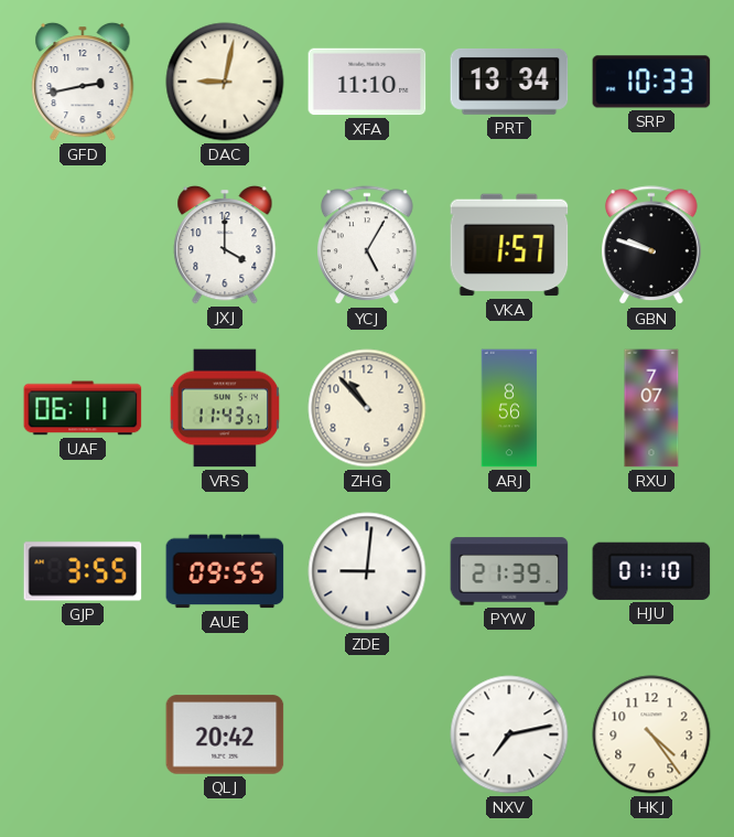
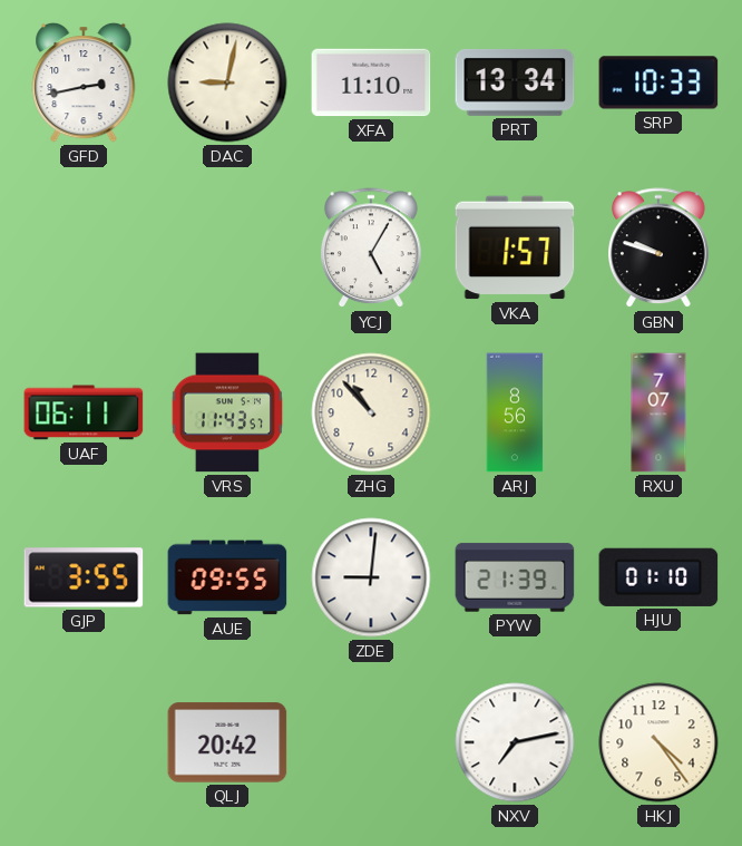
JXJ: 4:00 -> none
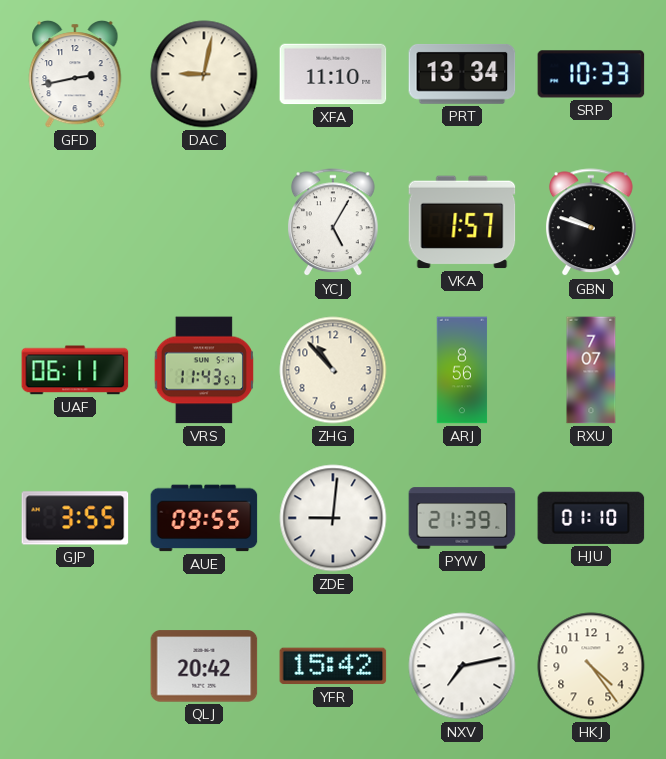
YFR: none -> 15:42
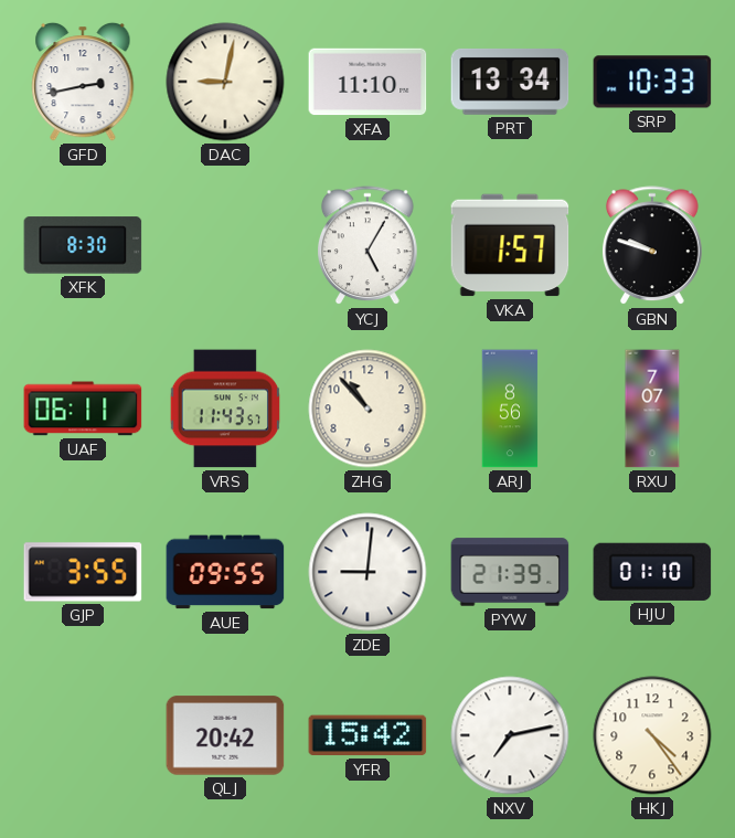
XFK: none -> 8:30
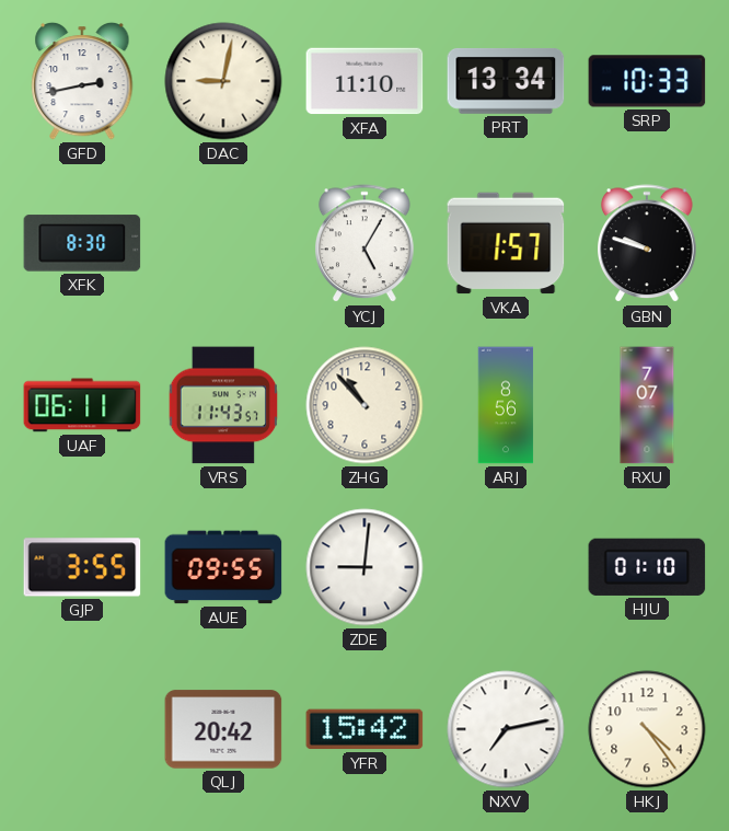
PYW: 21:39 -> none
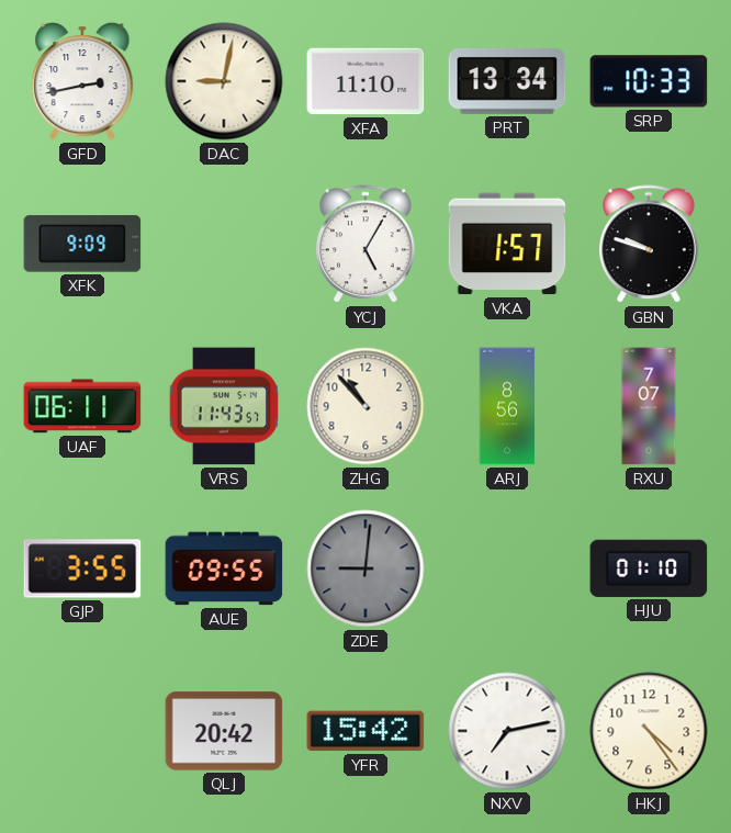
XFK: 8:30 -> 9:09
ZDE dial: white -> grey
